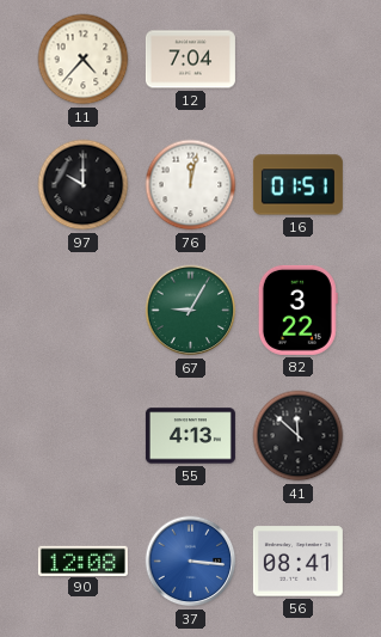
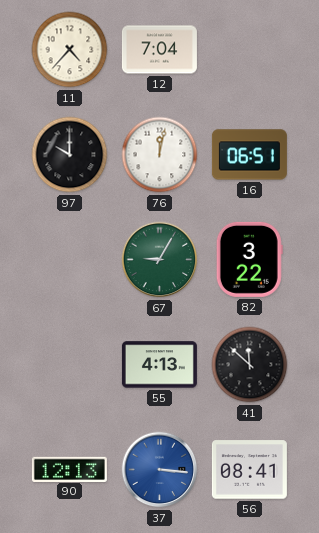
16: 01:51 -> 06:51
90: 12:08 -> 12:13
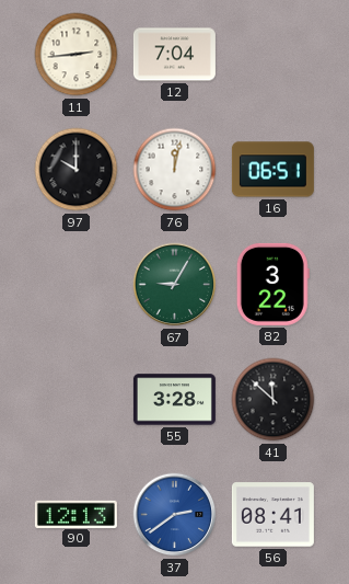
11: 4:37 -> 2:44
55: 4:13 -> 3:28
37: 3:16 -> 2:39
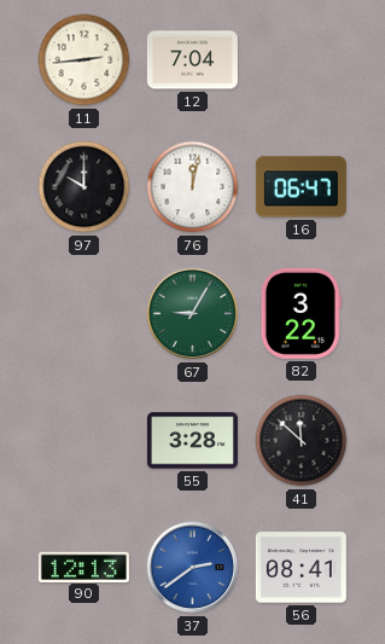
16: 06:51 -> 06:47
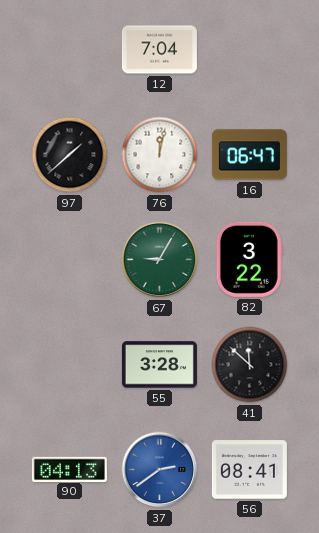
11: 2:44 -> none
97: 10:00 -> 1:38
90: 12:13 -> 04:13
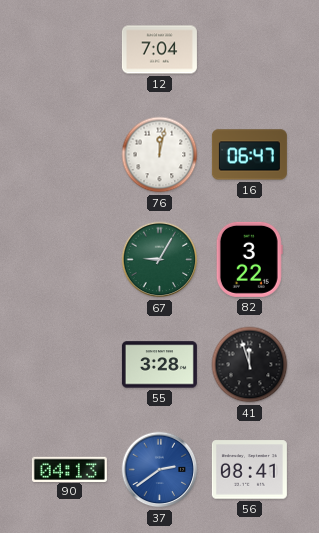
97: 1:38 -> none
41: 11:52 -> 11:57
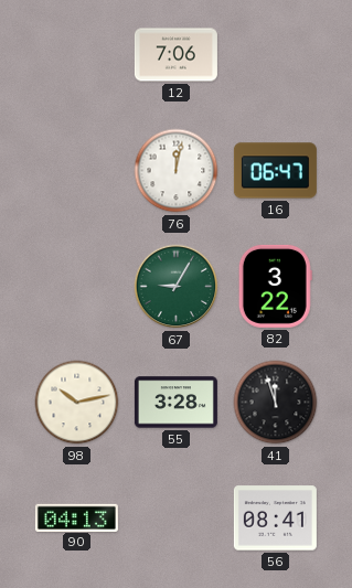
12: 7:04 -> 7:06
98: none -> 10:13
37: 2:39 -> none
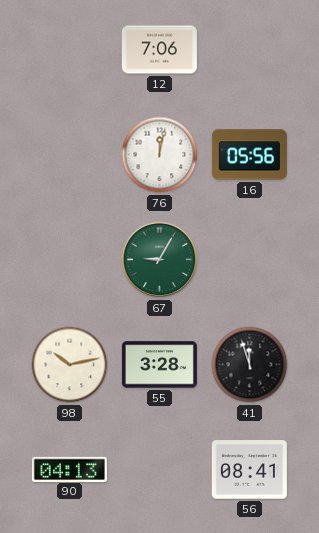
16: 06:47 -> 05:56
82: 3:22 -> none
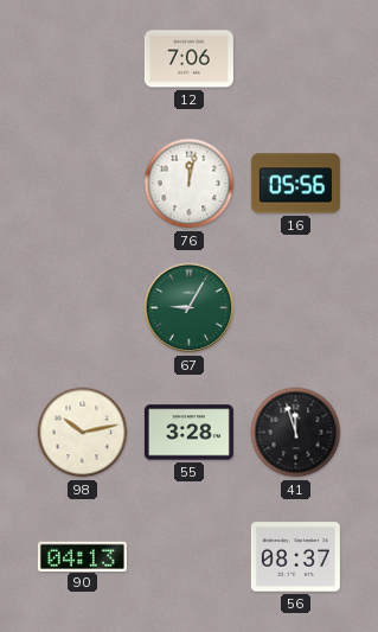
56: 08:41 -> 08:37
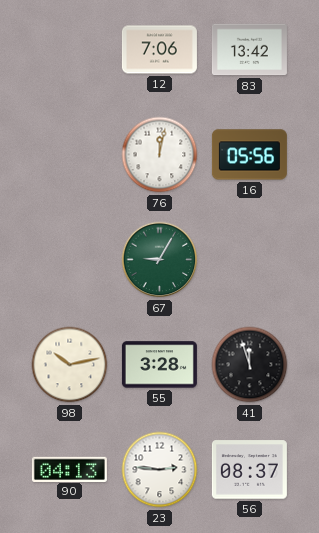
83: none -> 13:42
23: none -> 2:46
